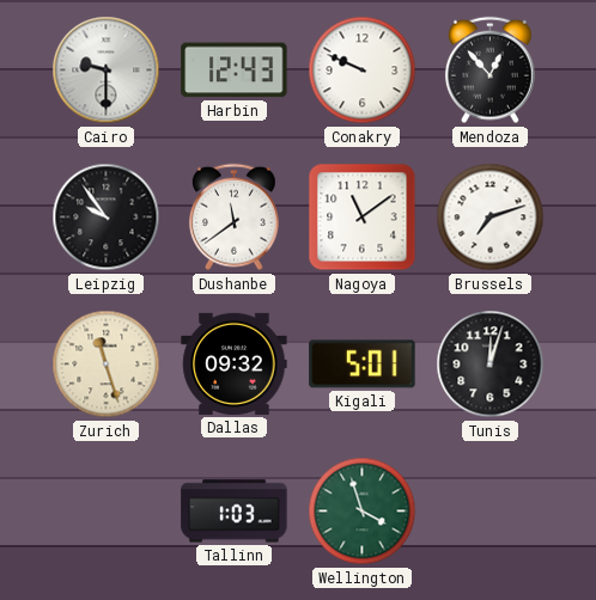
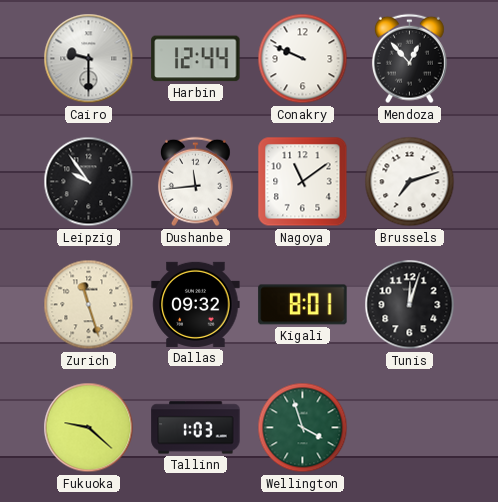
Harbin: 12:43 -> 12:44
Dushanbe: 11:39 -> 11:44
Kigali: 5:01 -> 8:01
Fukuoka: none -> 9:22
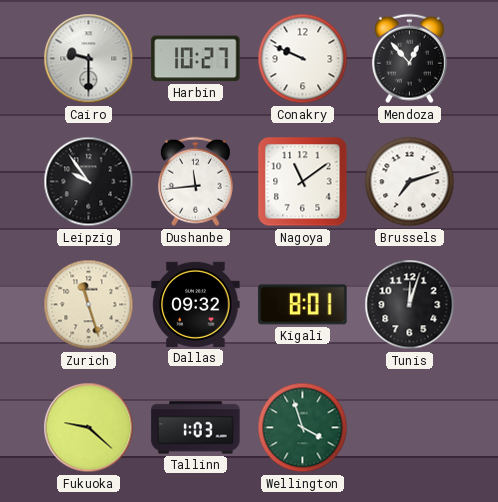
Harbin: 12:44 -> 10:27
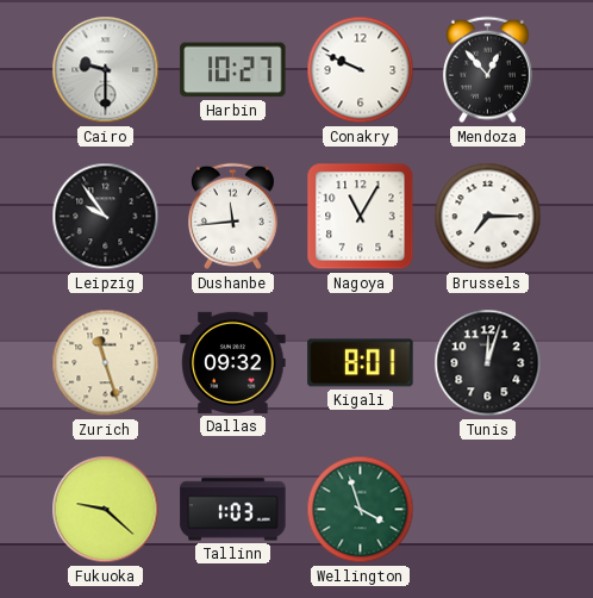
Nagoya: 11:09 -> 11:05
Brussels: 7:12 -> 7:15
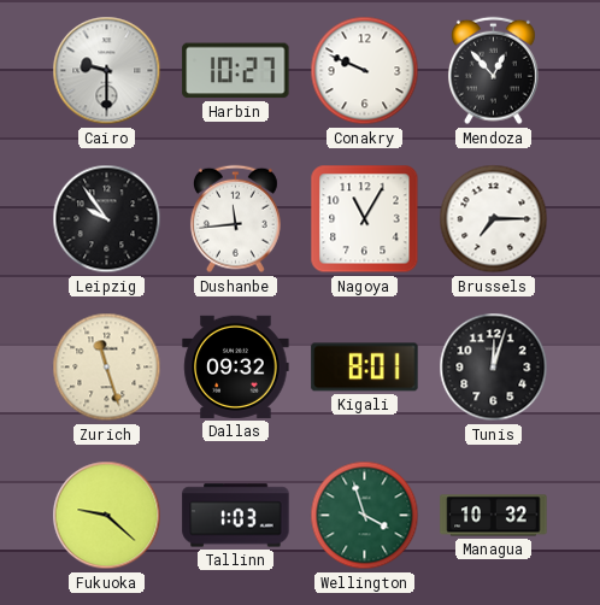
Managua: none -> 10:32
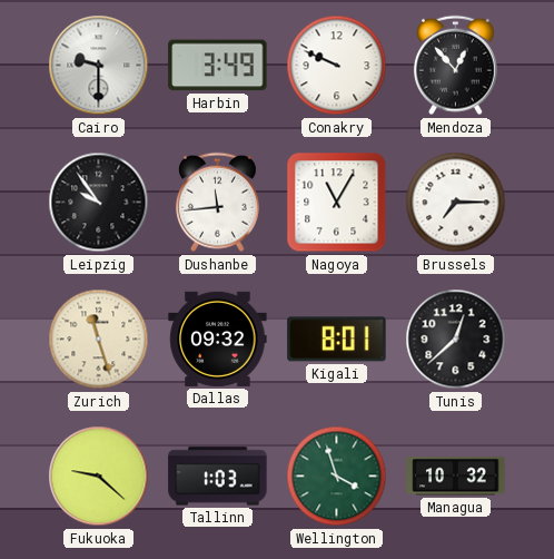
Harbin: 10:27 -> 3:49
Tunis: 12:03 -> 12:38
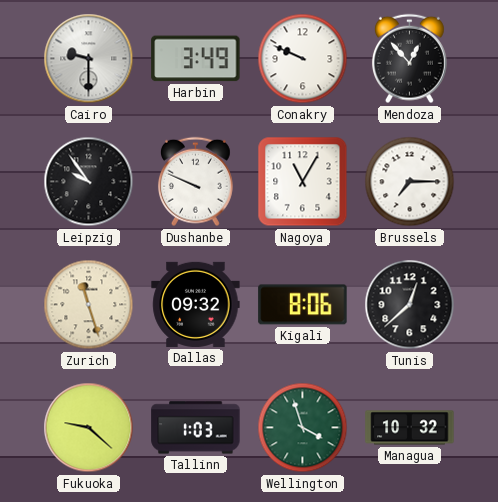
Dushanbe: 11:44 -> 9:49
Kigali: 8:01 -> 8:06
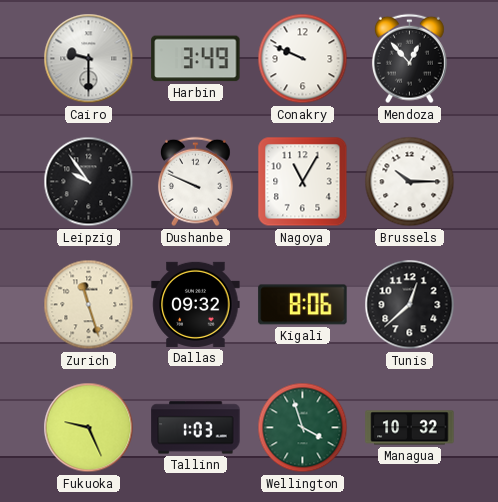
Brussels: 7:15 -> 10:15
Fukuoka: 9:22 -> 9:26
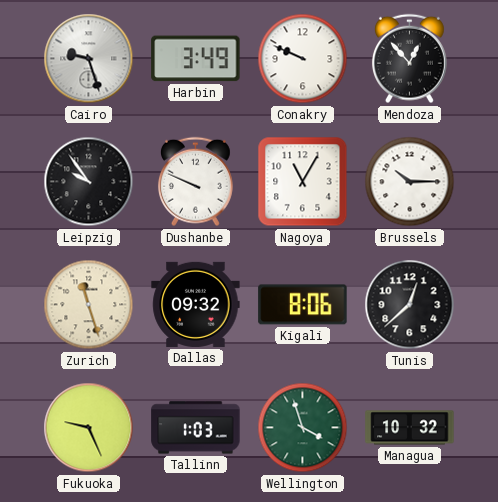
Cairo: 9:30 -> 9:27
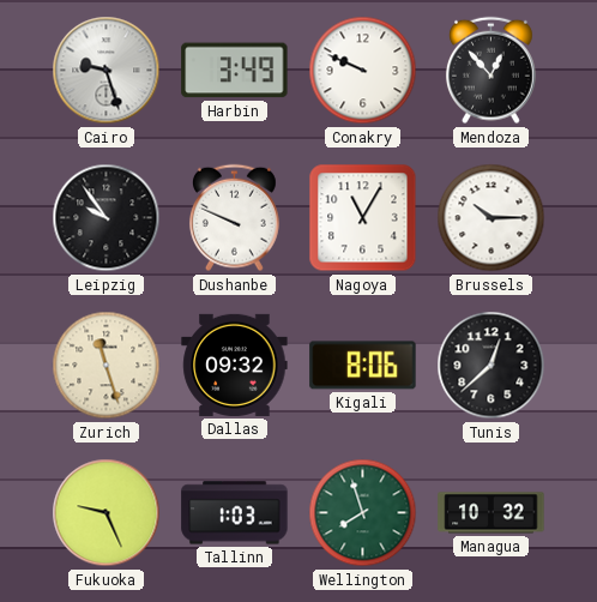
Wellington: 3:57 -> 7:57
